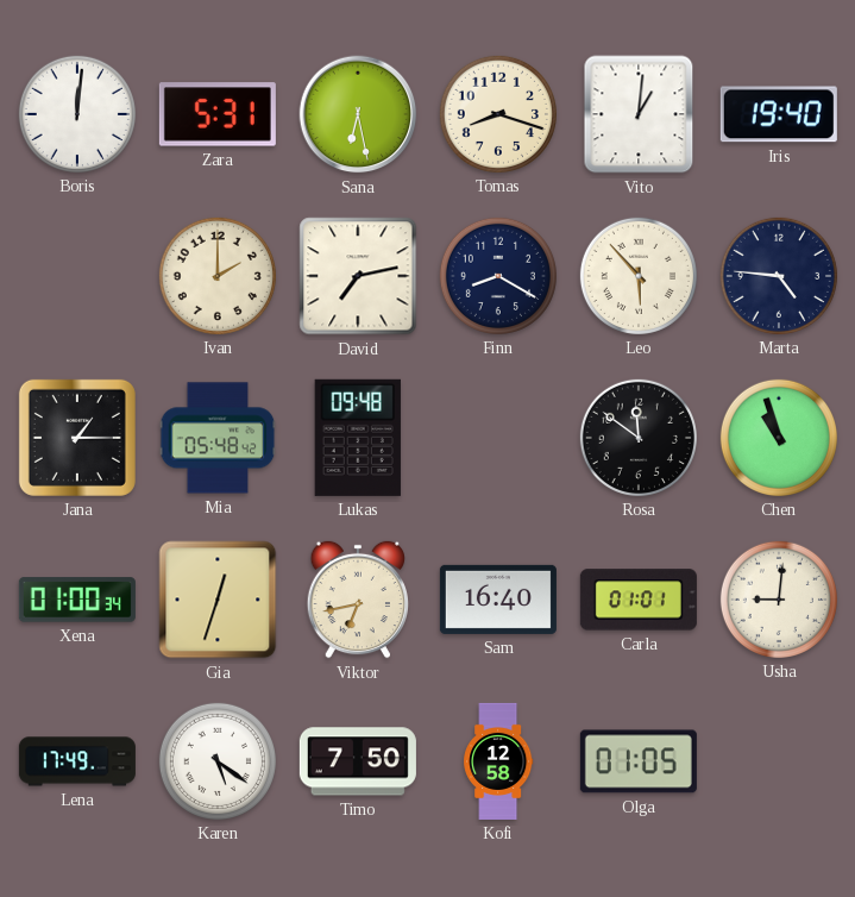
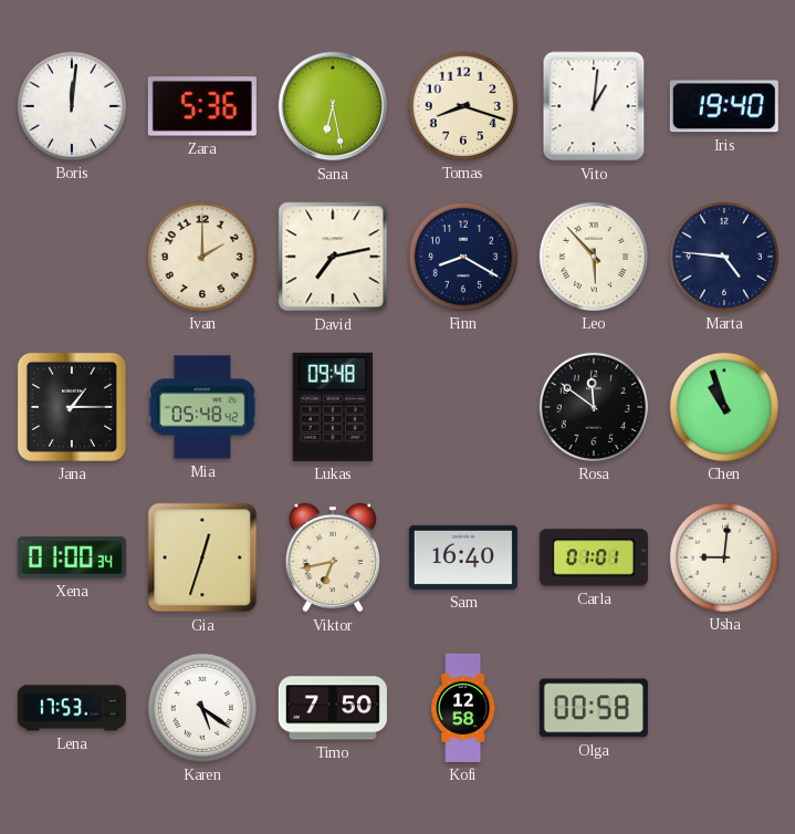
Zara: 5:31 -> 5:36
Lena: 17:49 -> 17:53
Olga: 01:05 -> 00:58
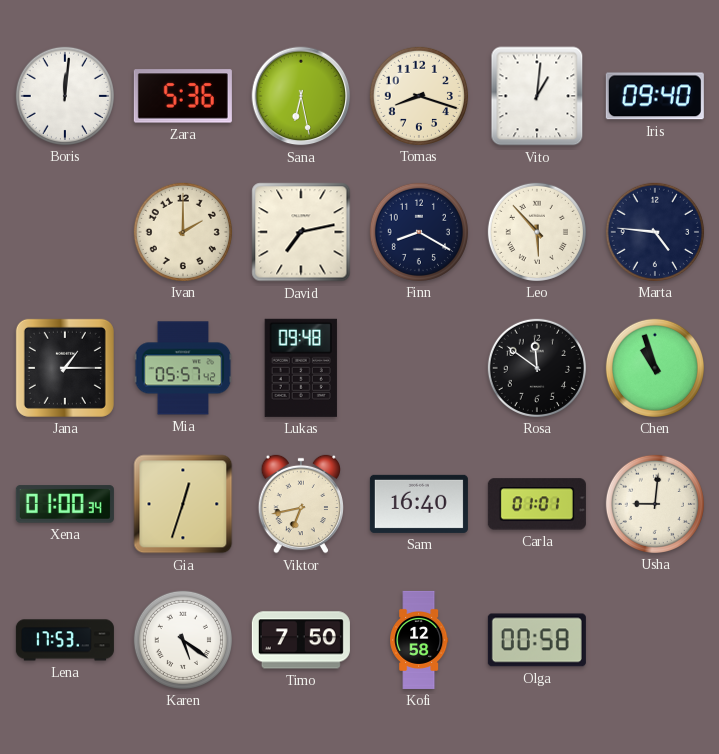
Iris: 19:40 -> 09:40
Mia: 05:48 -> 05:57
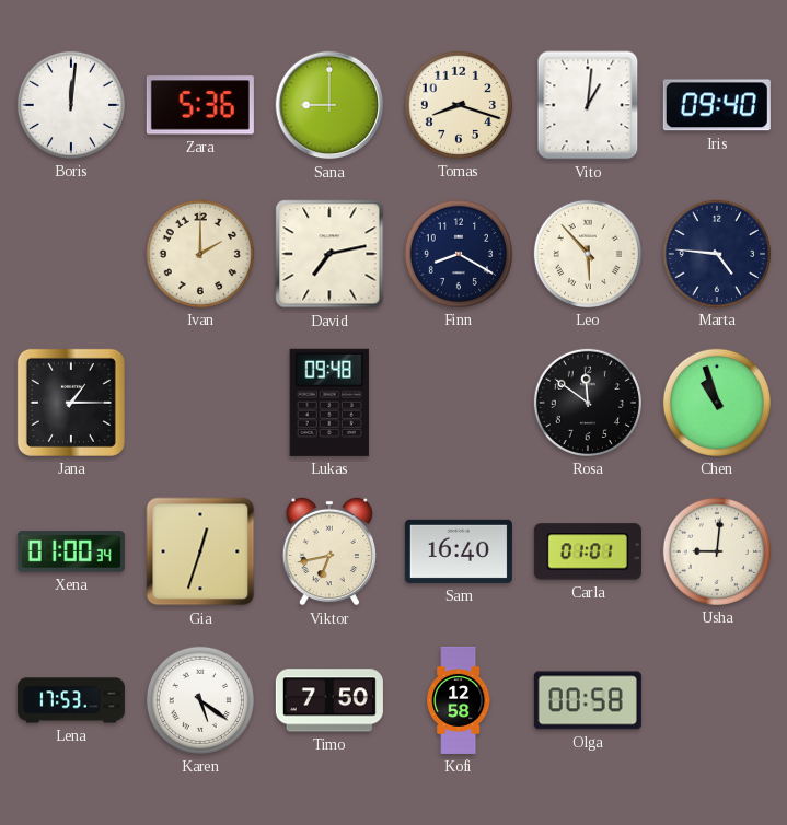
Sana: 6:28 -> 9:00
Mia: 05:57 -> none
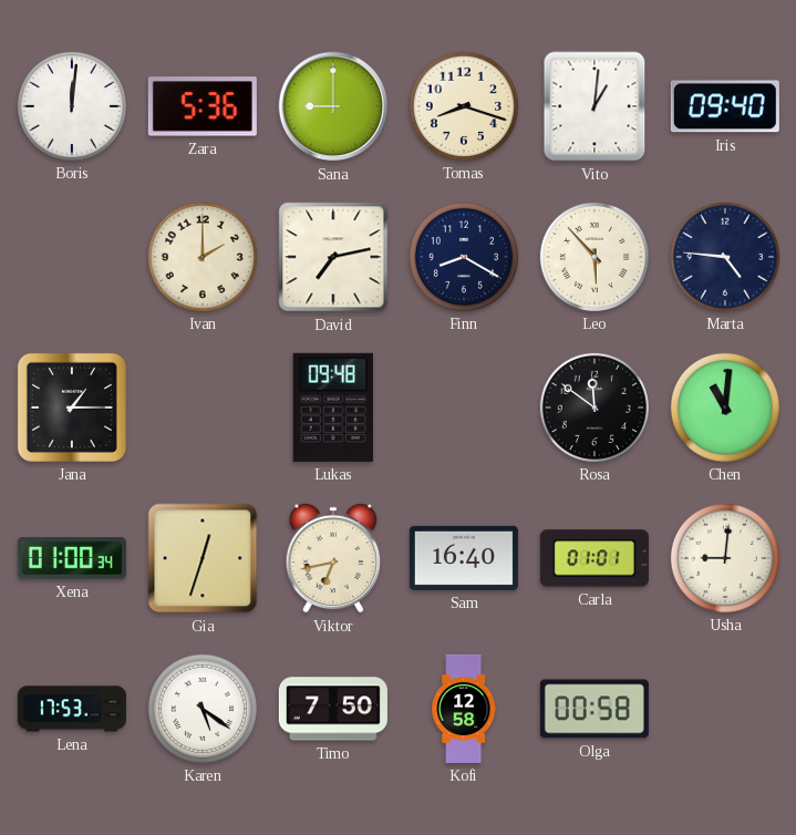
Chen: 10:57 -> 11:01
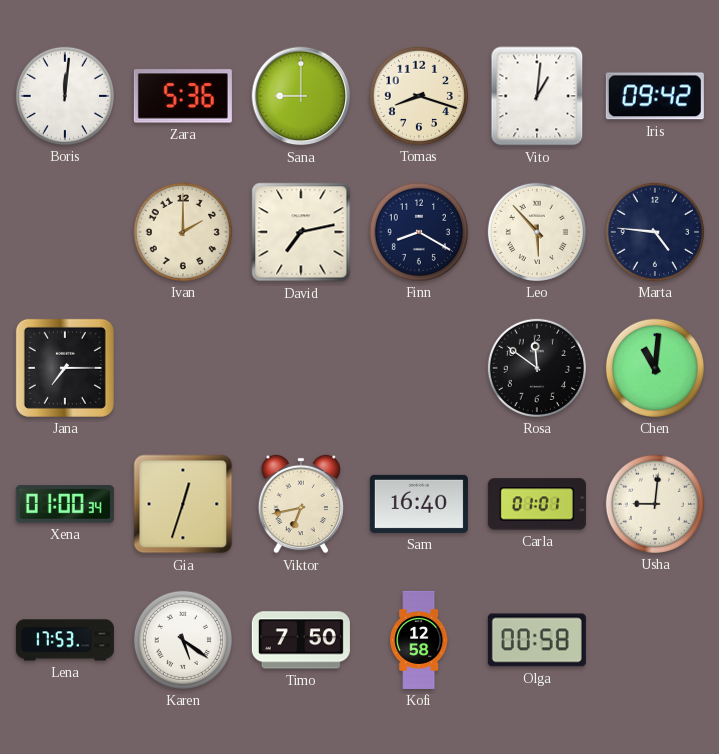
Iris: 09:40 -> 09:42
Jana: 1:15 -> 7:15
Lukas: 09:48 -> none
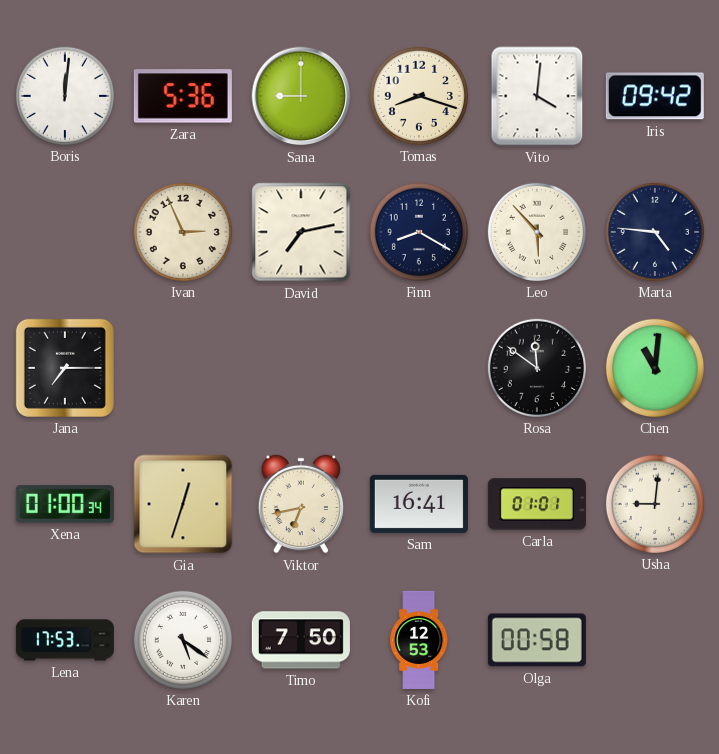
Vito: 1:01 -> 4:01
Ivan: 2:00 -> 2:56
Sam: 16:40 -> 16:41
Kofi: 12:58 -> 12:53
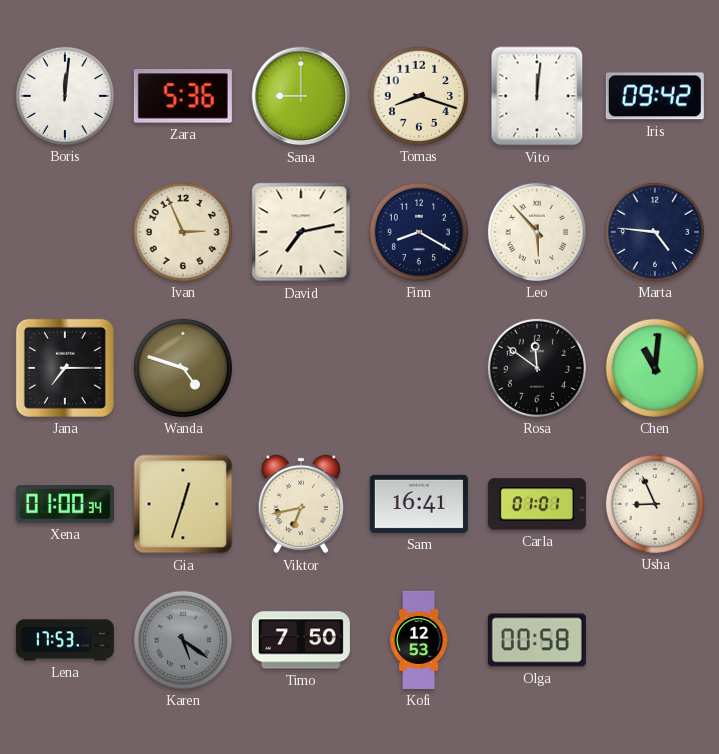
Vito: 4:01 -> 12:01
Wanda: none -> 4:48
Usha: 9:01 -> 8:56
Karen dial: white -> grey
